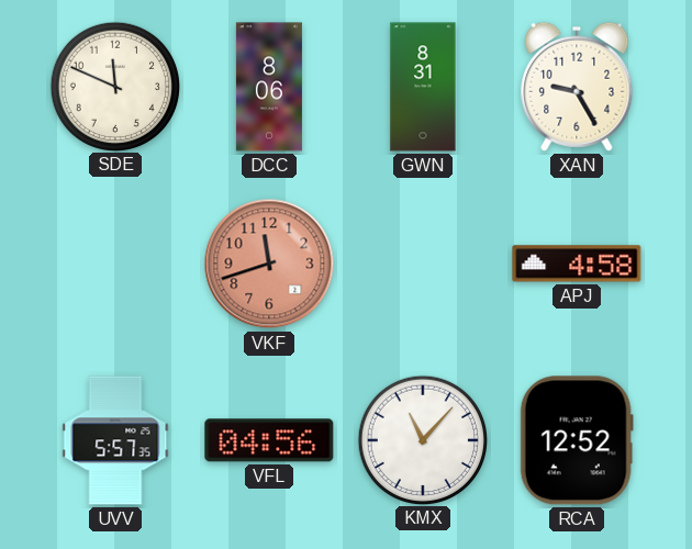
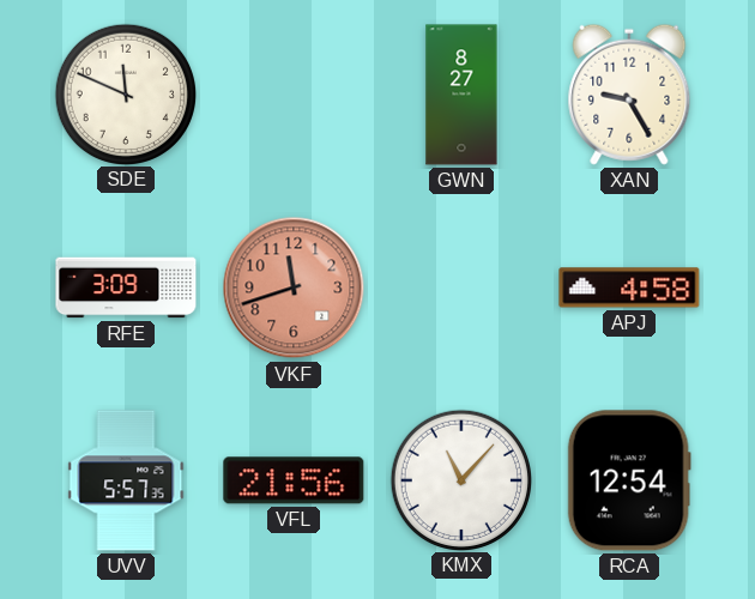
DCC: 8:06 -> none
GWN: 8:31 -> 8:27
RFE: none -> 3:09
VFL: 04:56 -> 21:56
RCA: 12:52 -> 12:54
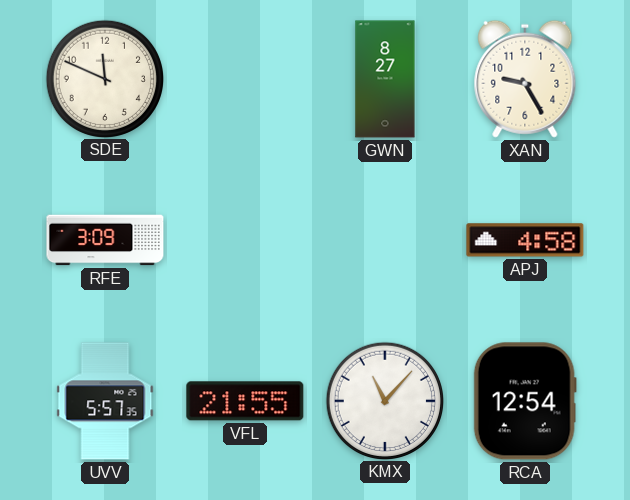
VKF: 11:42 -> none
VFL: 21:56 -> 21:55
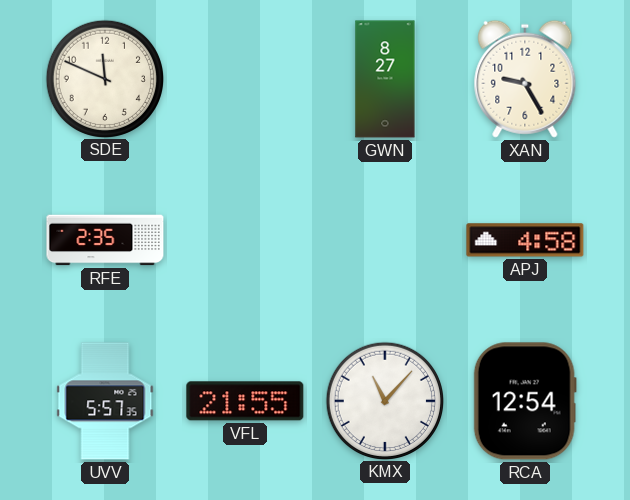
RFE: 3:09 -> 2:35
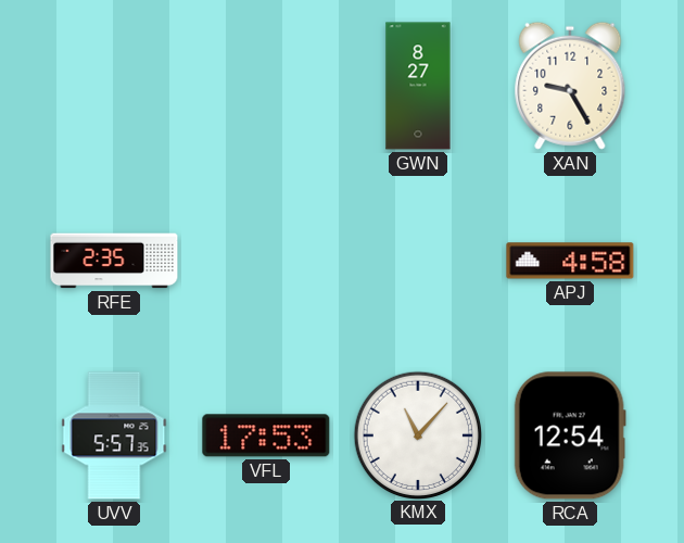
SDE: 11:49 -> none
VFL: 21:55 -> 17:53
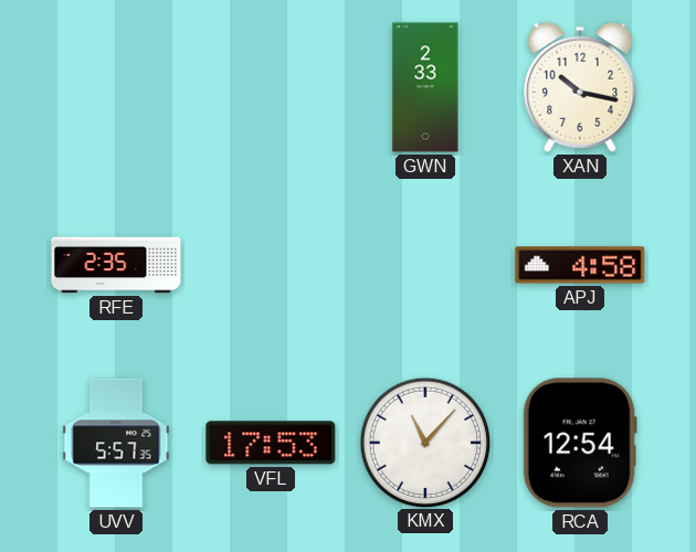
GWN: 8:27 -> 2:33
XAN: 9:25 -> 10:17
